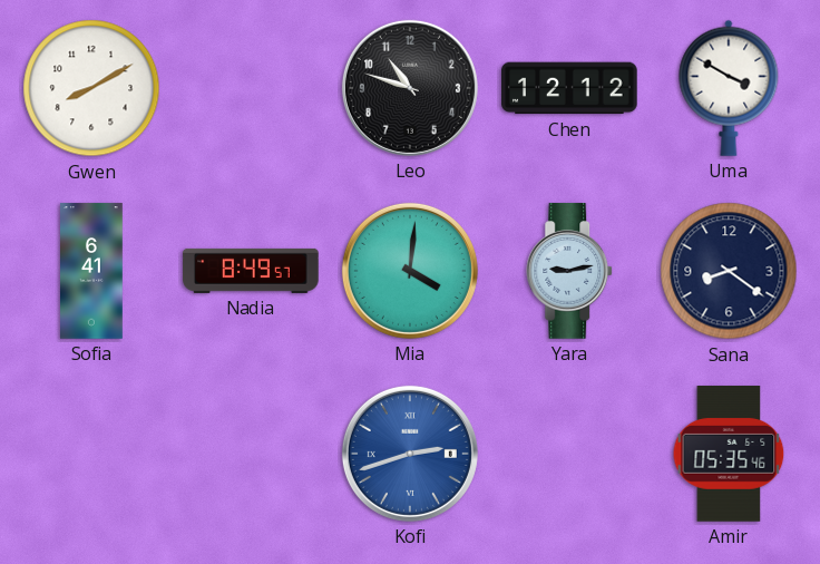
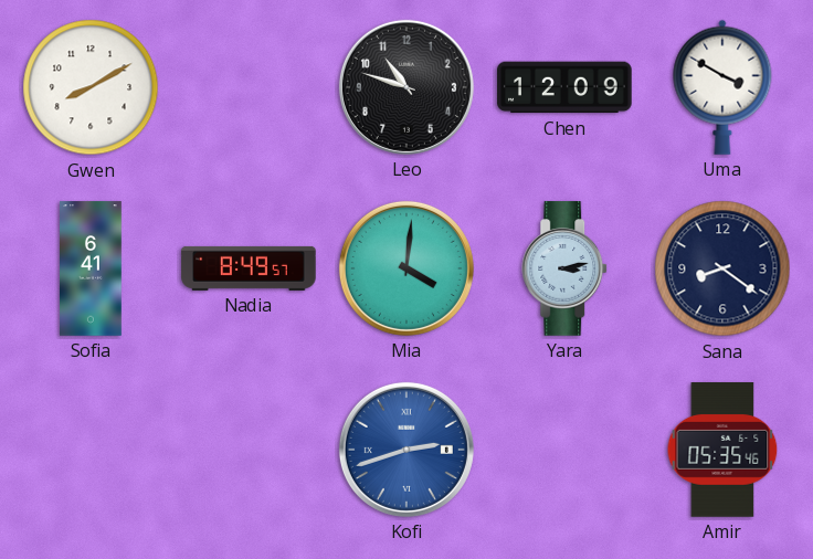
Chen: 12:12 -> 12:09
Yara: 9:13 -> 3:13
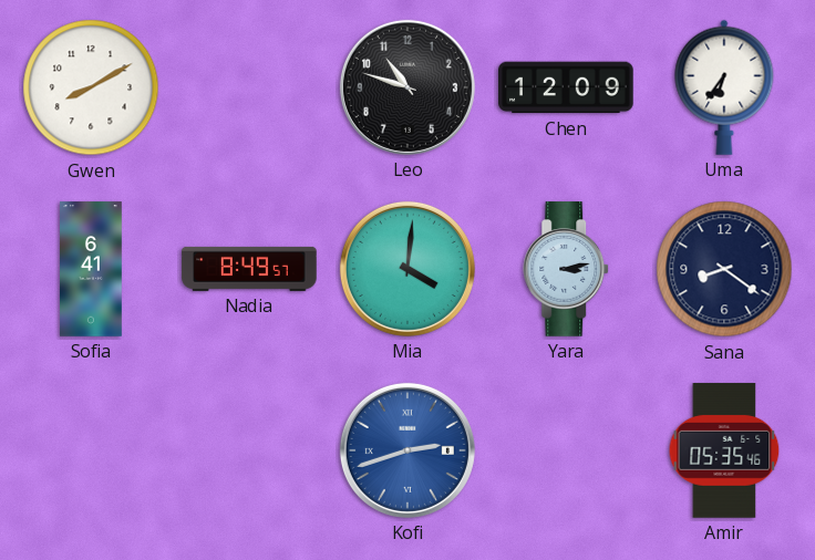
Uma: 3:50 -> 6:36
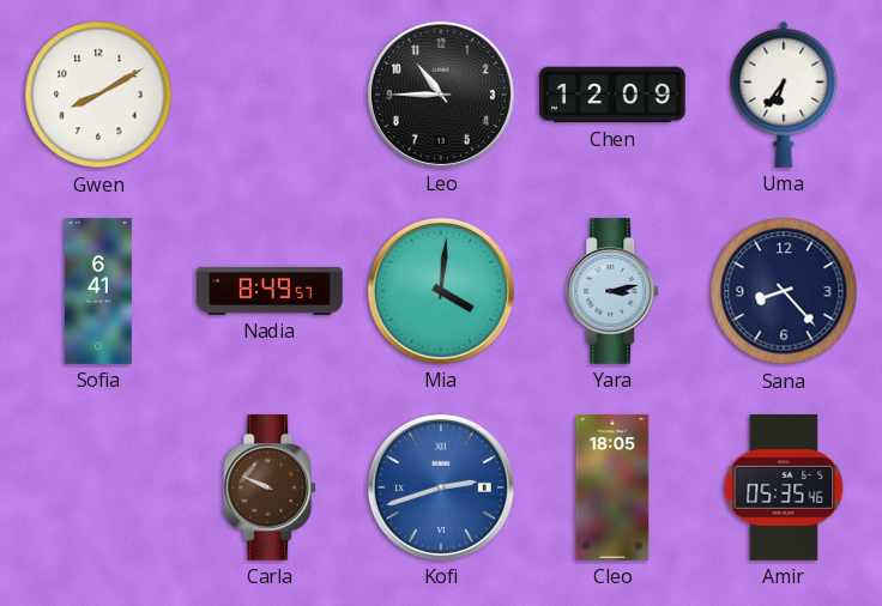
Leo: 10:48 -> 10:45
Sana: 8:21 -> 8:23
Carla: none -> 9:49
Cleo: none -> 18:05
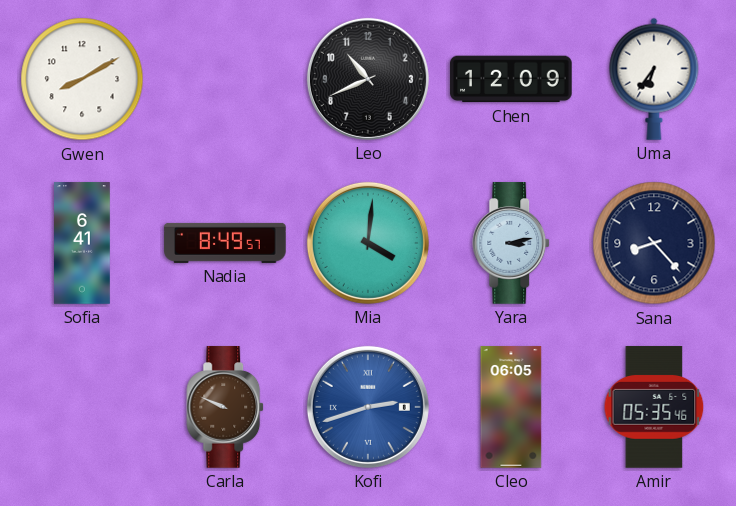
Leo: 10:45 -> 10:41
Cleo: 18:05 -> 06:05
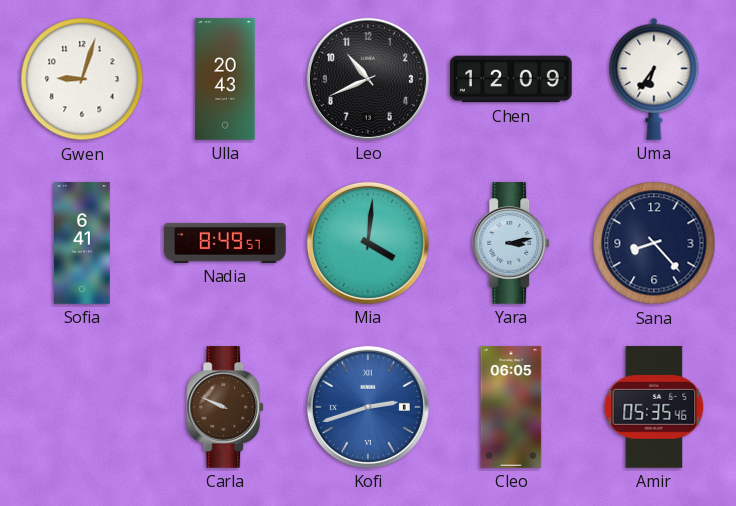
Gwen: 8:10 -> 9:03
Ulla: none -> 20:43
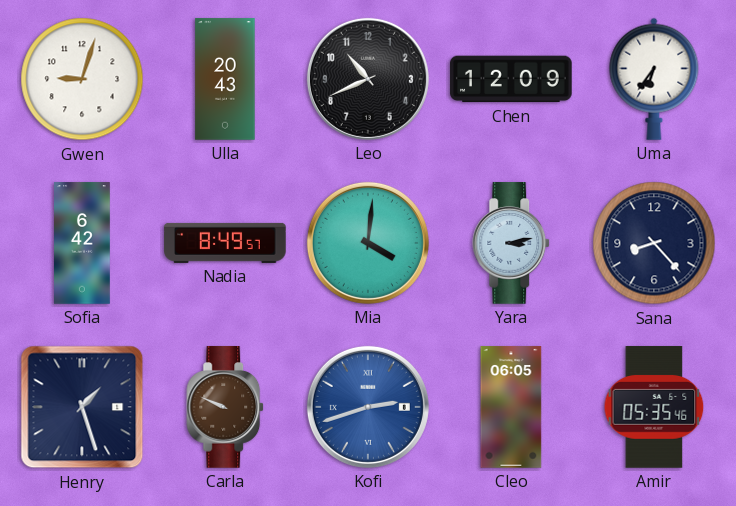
Sofia: 6:41 -> 6:42
Henry: none -> 1:27
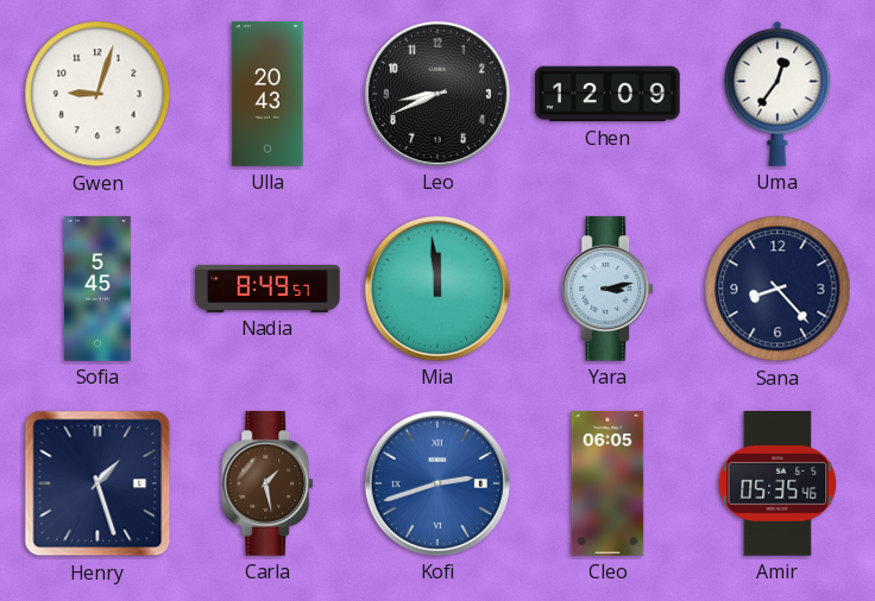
Leo: 10:41 -> 8:41
Uma: 6:36 -> 12:36
Sofia: 6:42 -> 5:45
Mia: 4:01 -> 11:59
Carla: 9:49 -> 1:28
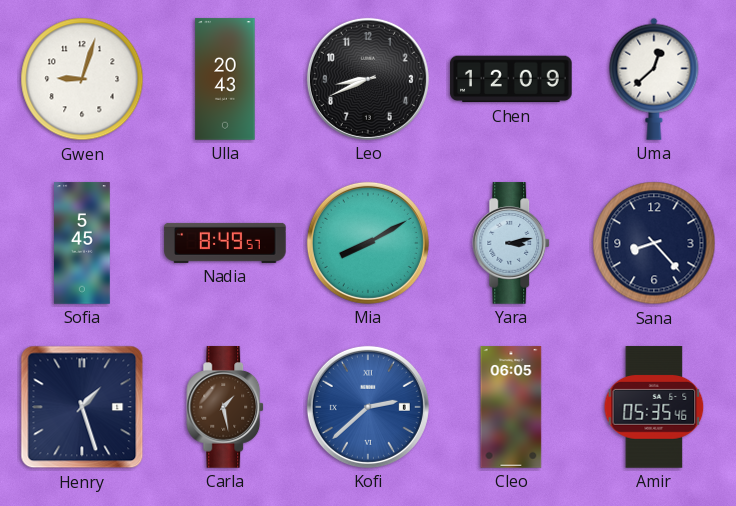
Uma: 12:36 -> 12:38
Mia: 11:59 -> 8:10
Kofi: 2:42 -> 2:38
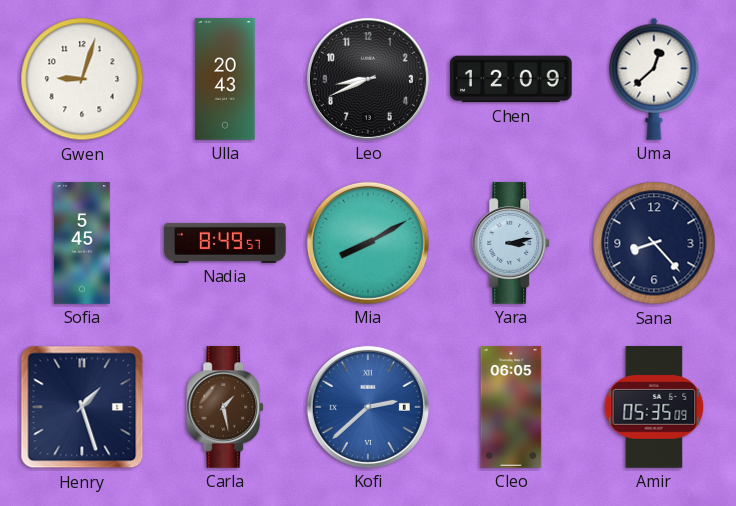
Amir: 05:35:46 -> 05:35:09
